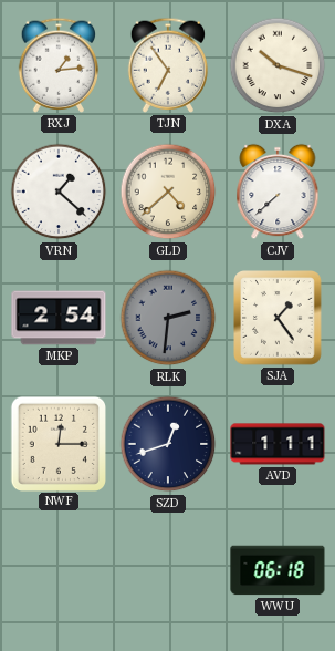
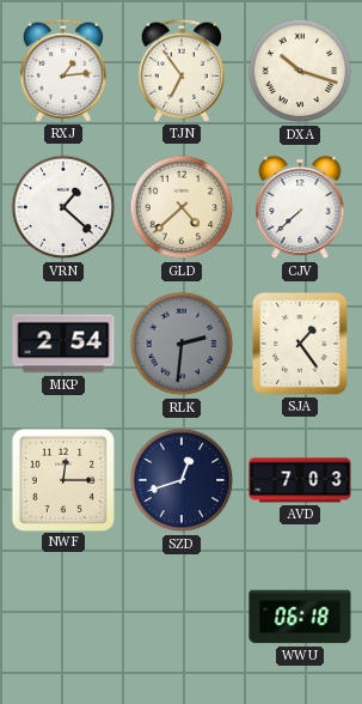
AVD: 1:11 -> 7:03
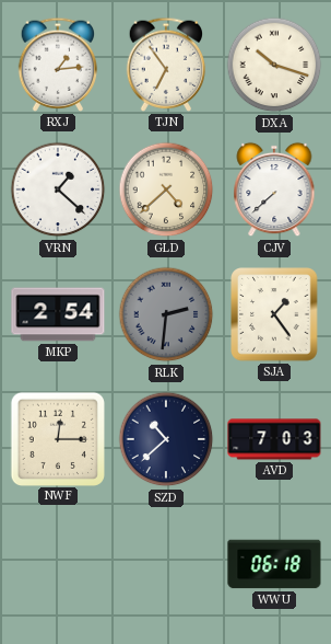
SZD: 12:42 -> 10:38
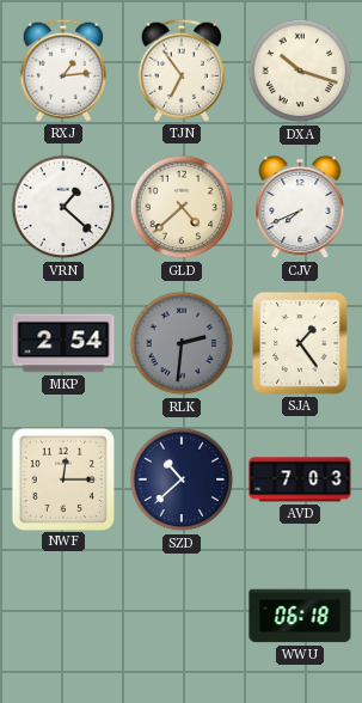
CJV: 7:38 -> 7:41
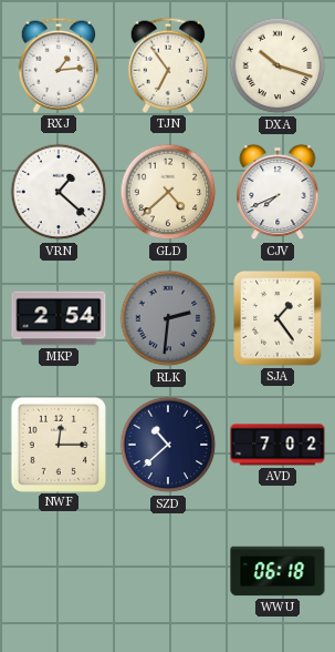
AVD: 7:03 -> 7:02
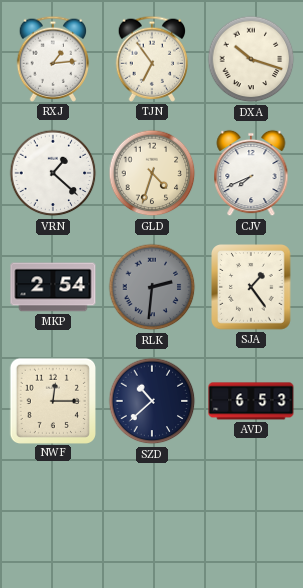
GLD: 4:38 -> 4:33
AVD: 7:02 -> 6:53
WWU: 06:18 -> none
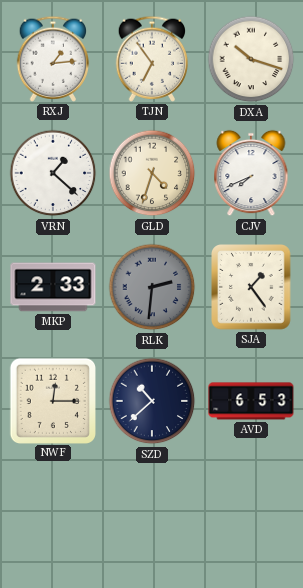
MKP: 2:54 -> 2:33
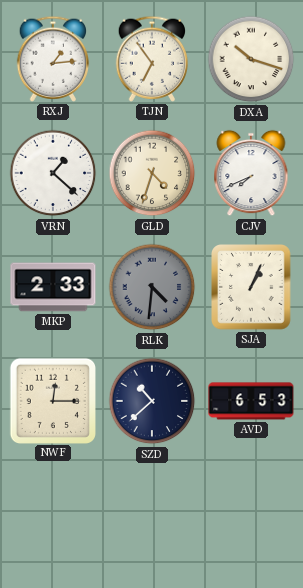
RLK: 2:31 -> 4:31
SJA: 1:24 -> 1:04
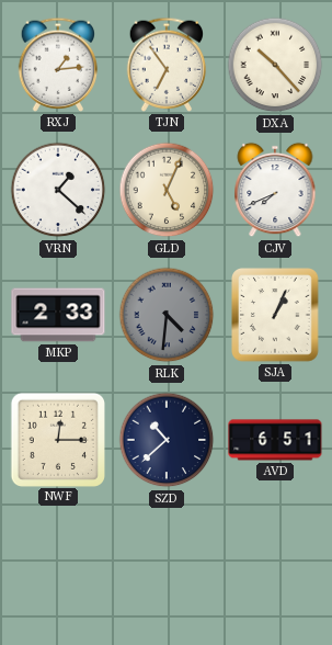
DXA: 10:18 -> 10:23
GLD: 4:33 -> 5:04
AVD: 6:53 -> 6:51
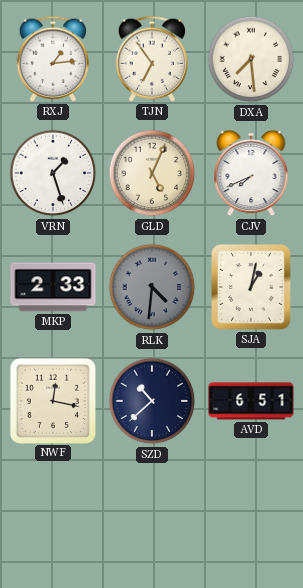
DXA: 10:23 -> 7:29
VRN: 1:22 -> 1:27
SJA: 1:04 -> 1:02
NWF: 12:15 -> 12:17
